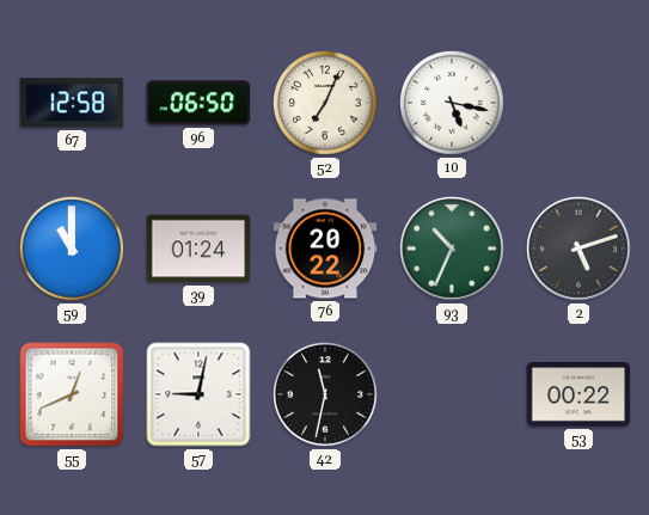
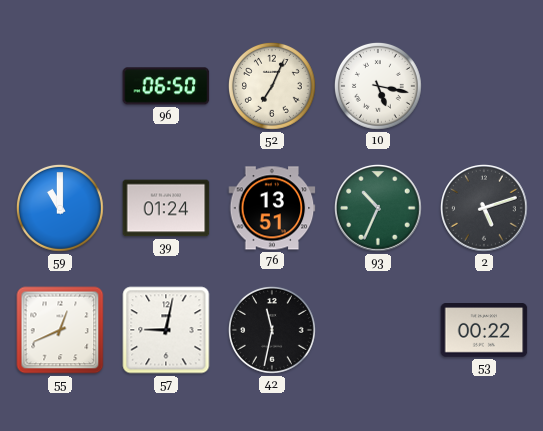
67: 12:58 -> none
76: 20:22 -> 13:51
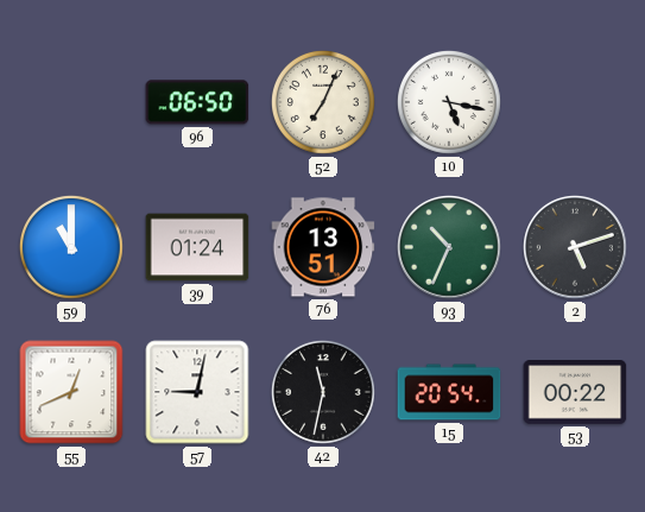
15: none -> 20:54
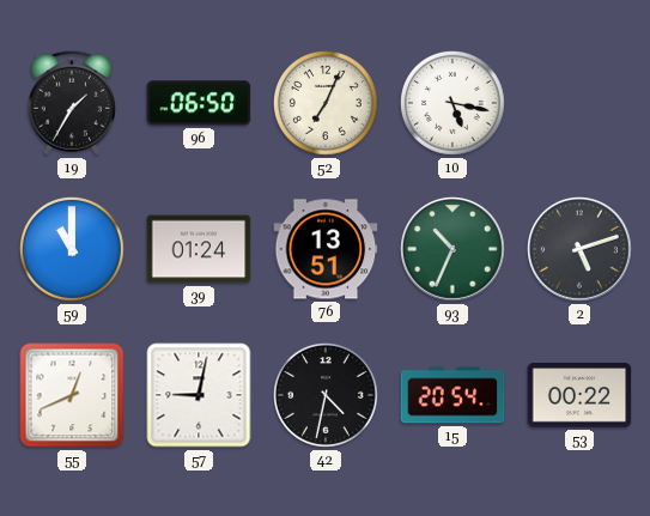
19: none -> 1:35
42: 11:32 -> 4:32
